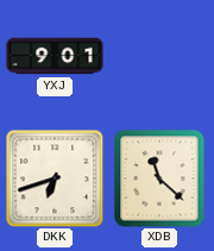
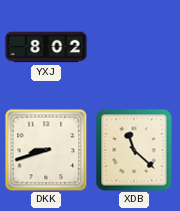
YXJ: 9:01 -> 8:02
DKK: 6:42 -> 8:42
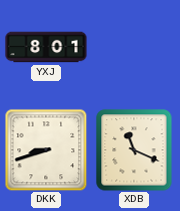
YXJ: 8:02 -> 8:01
XDB: 11:22 -> 11:19
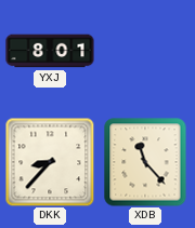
DKK: 8:42 -> 8:37
XDB: 11:19 -> 11:23
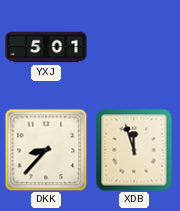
YXJ: 8:01 -> 5:01
XDB: 11:23 -> 11:57
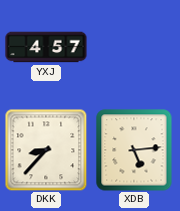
YXJ: 5:01 -> 4:57
XDB: 11:57 -> 5:14
